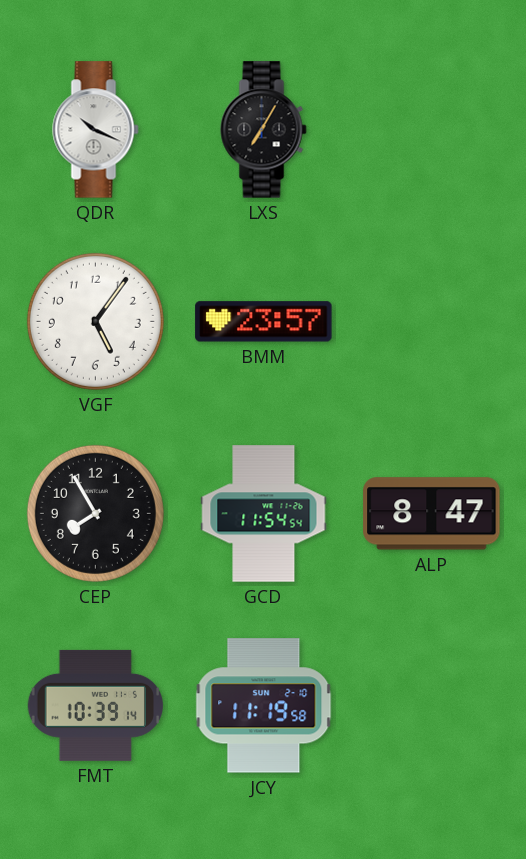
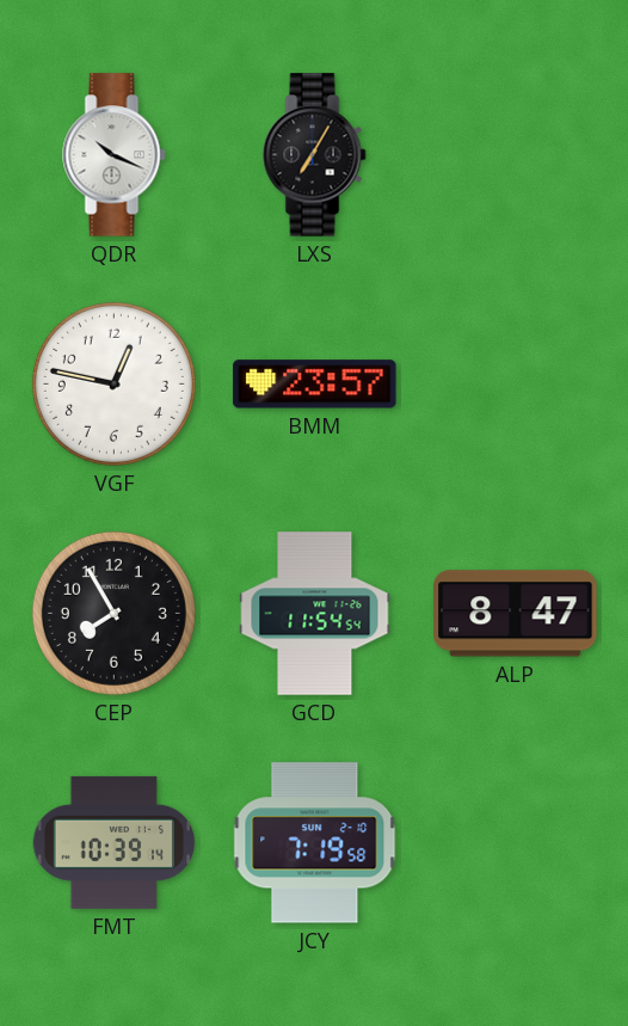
VGF: 5:06 -> 12:47
JCY: 11:19 -> 7:19
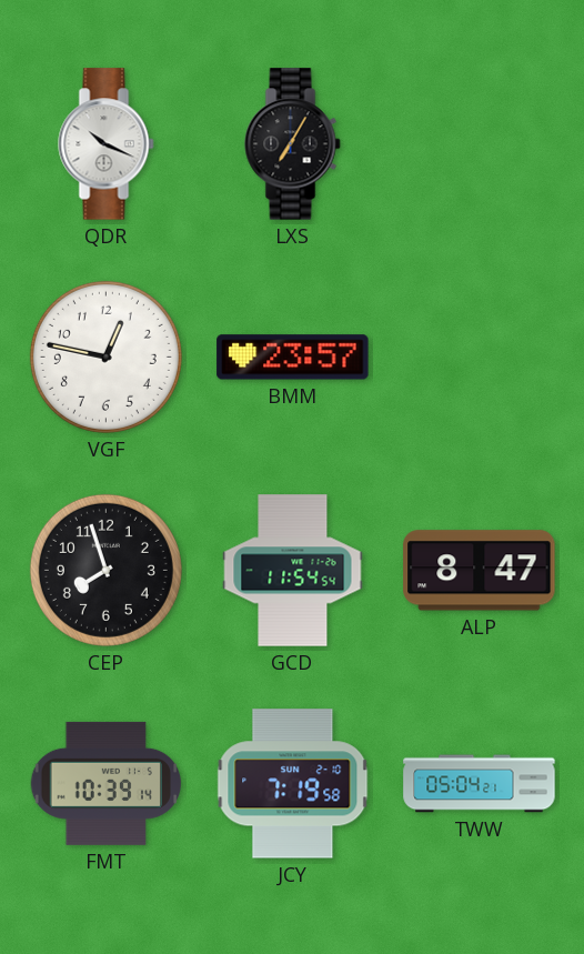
CEP: 7:55 -> 7:57
TWW: none -> 05:04
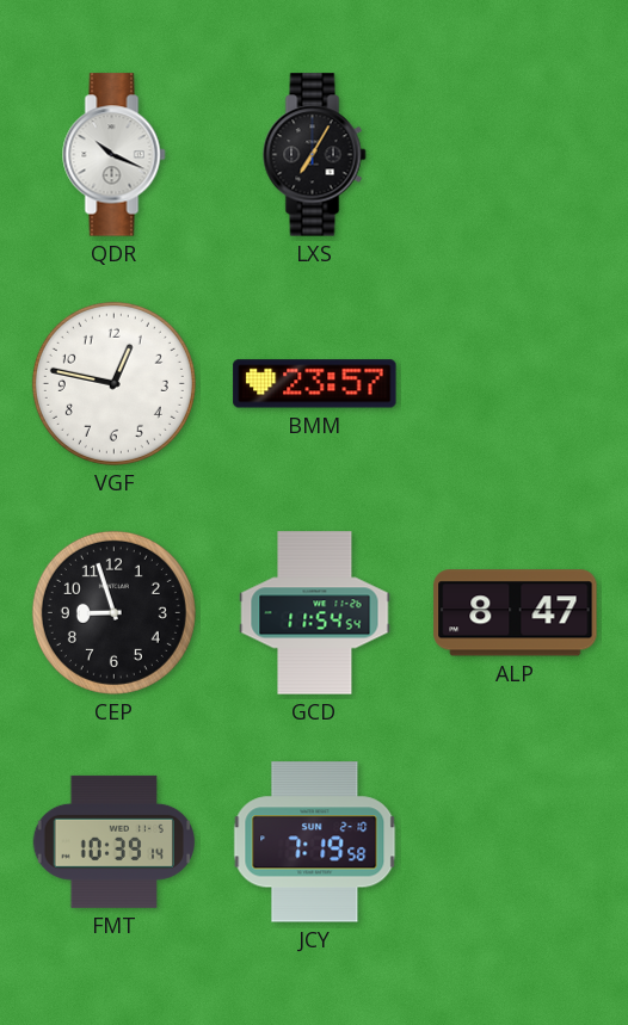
CEP: 7:57 -> 8:57
TWW: 05:04 -> none
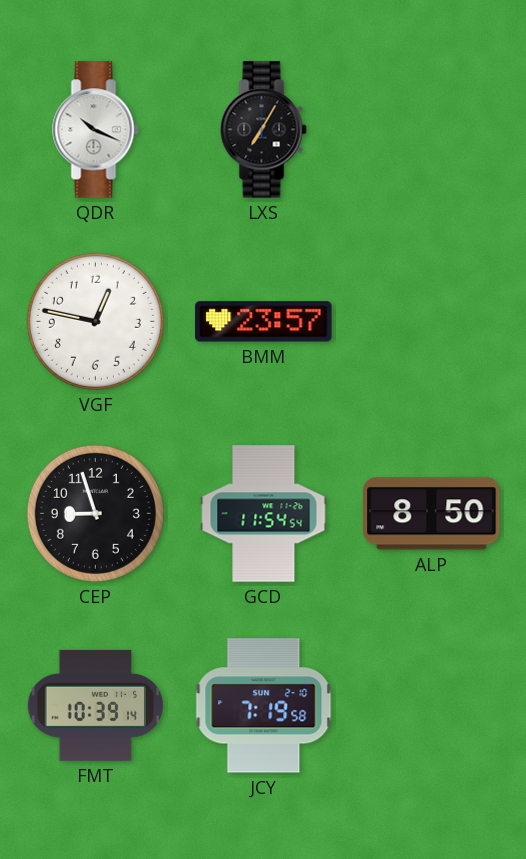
ALP: 8:47 -> 8:50
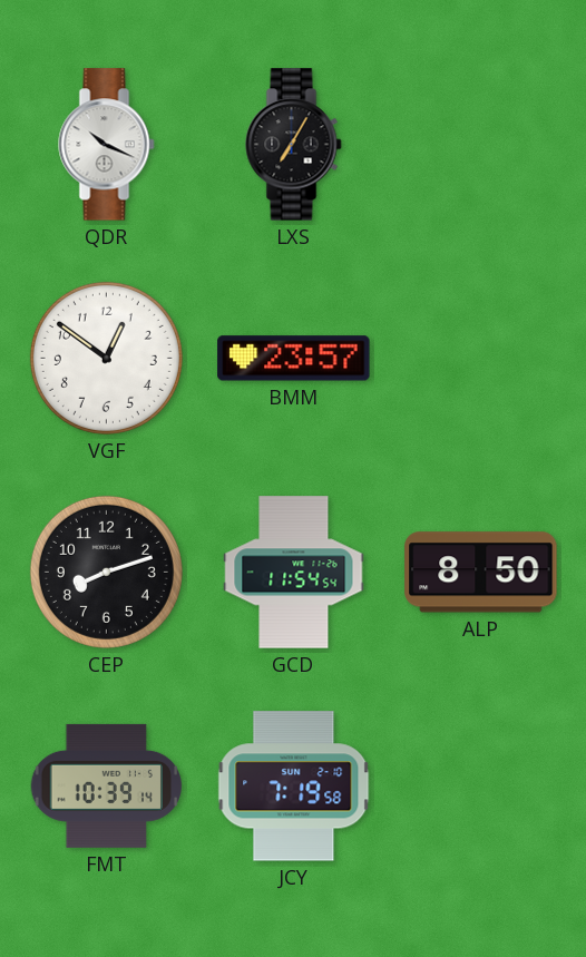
VGF: 12:47 -> 12:51
CEP: 8:57 -> 8:12
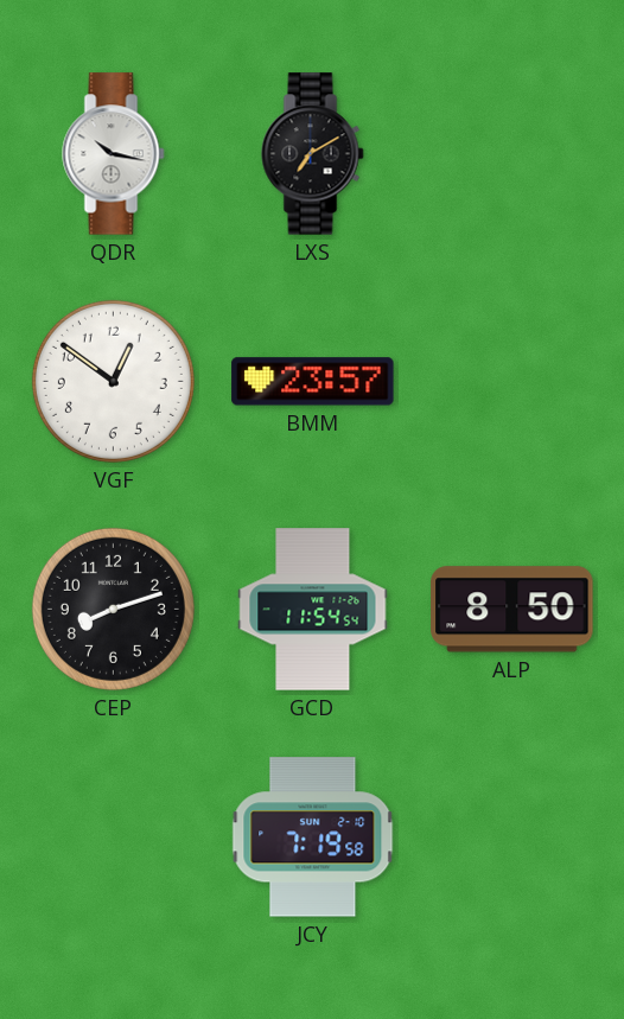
QDR: 10:19 -> 10:17
LXS: 7:05 -> 7:10
FMT: 10:39 -> none
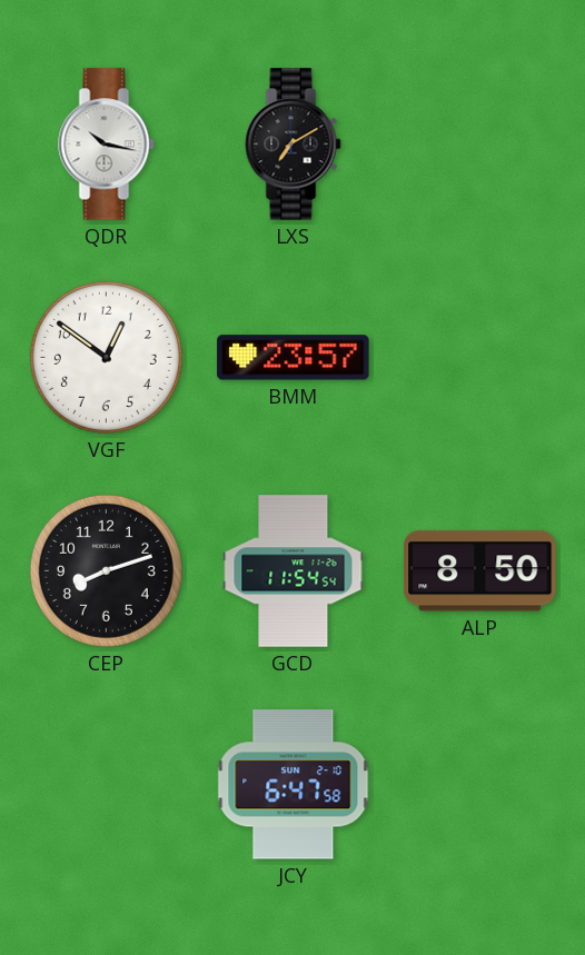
JCY: 7:19 -> 6:47
